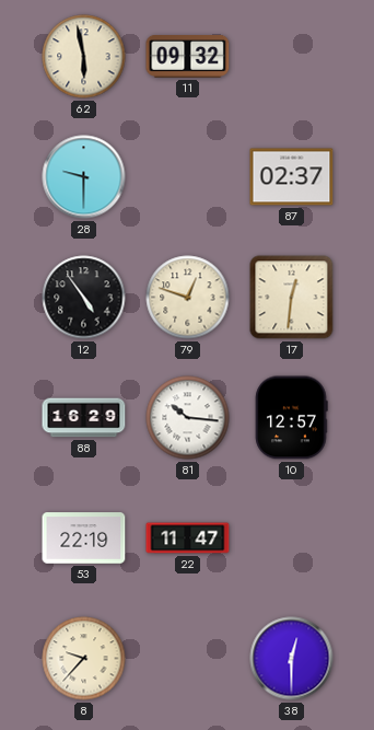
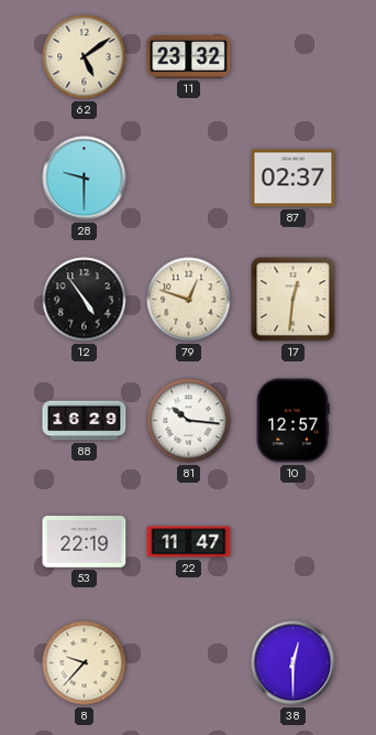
62: 5:58 -> 5:09
11: 09:32 -> 23:32
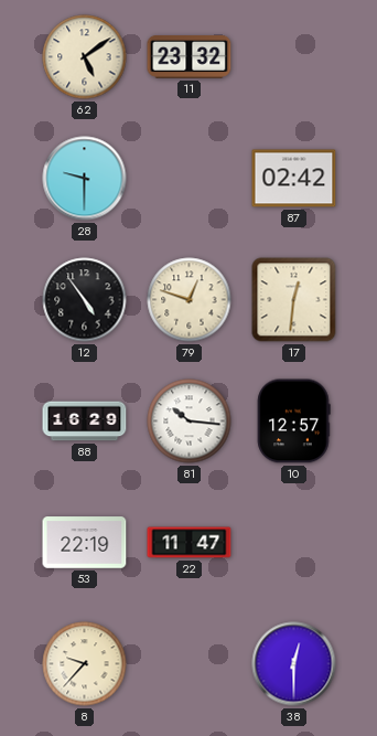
87: 02:37 -> 02:42
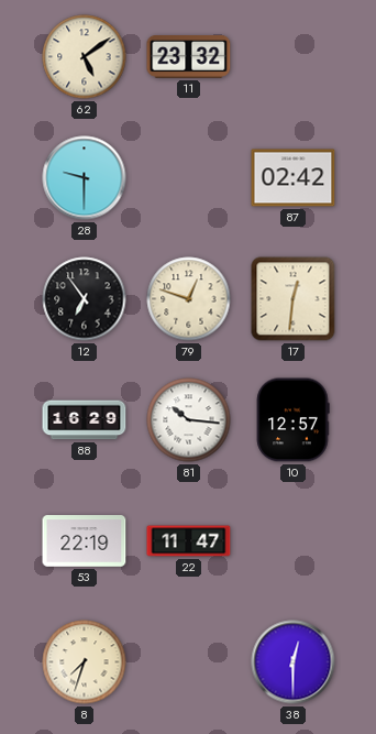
12: 4:54 -> 6:54
8: 9:37 -> 7:33
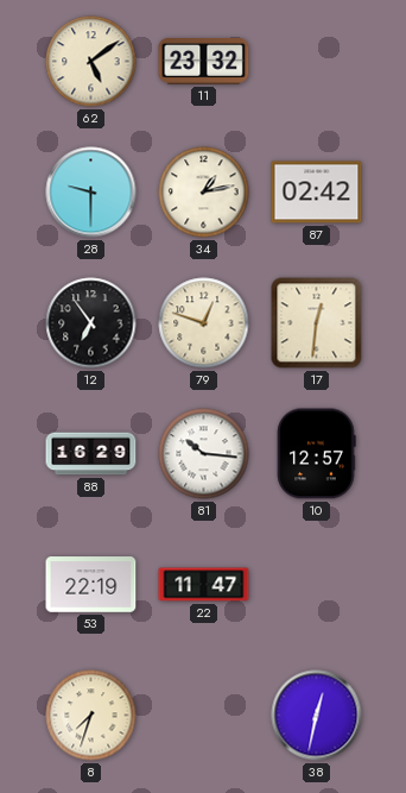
34: none -> 1:13
38: 12:30 -> 12:32
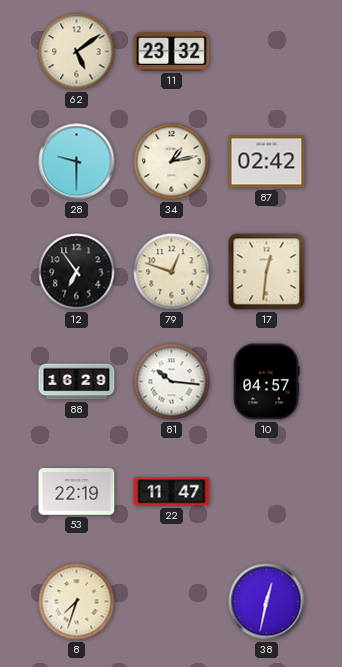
10: 12:57 -> 04:57
